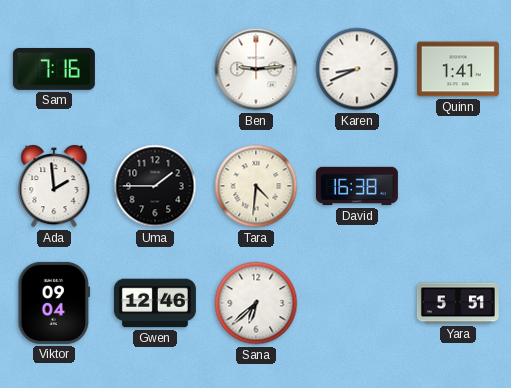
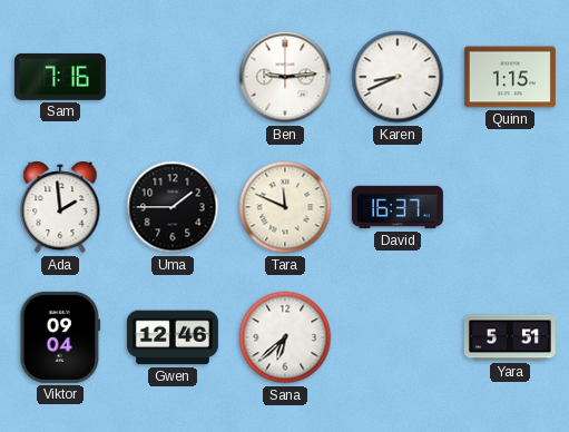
Quinn: 1:41 -> 1:15
Tara: 4:31 -> 11:49
David: 16:38 -> 16:37
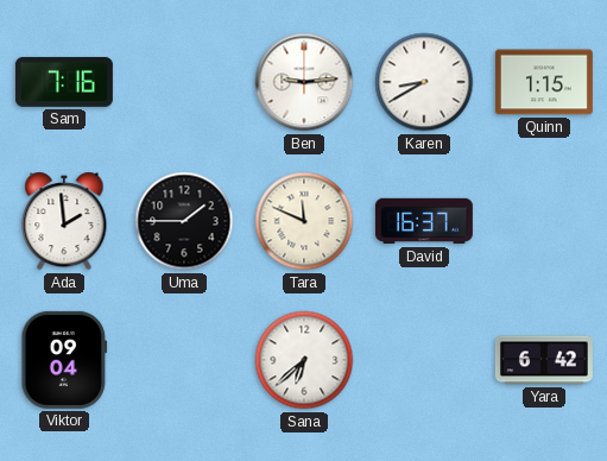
Karen: 8:41 -> 8:40
Gwen: 12:46 -> none
Yara: 5:51 -> 6:42
